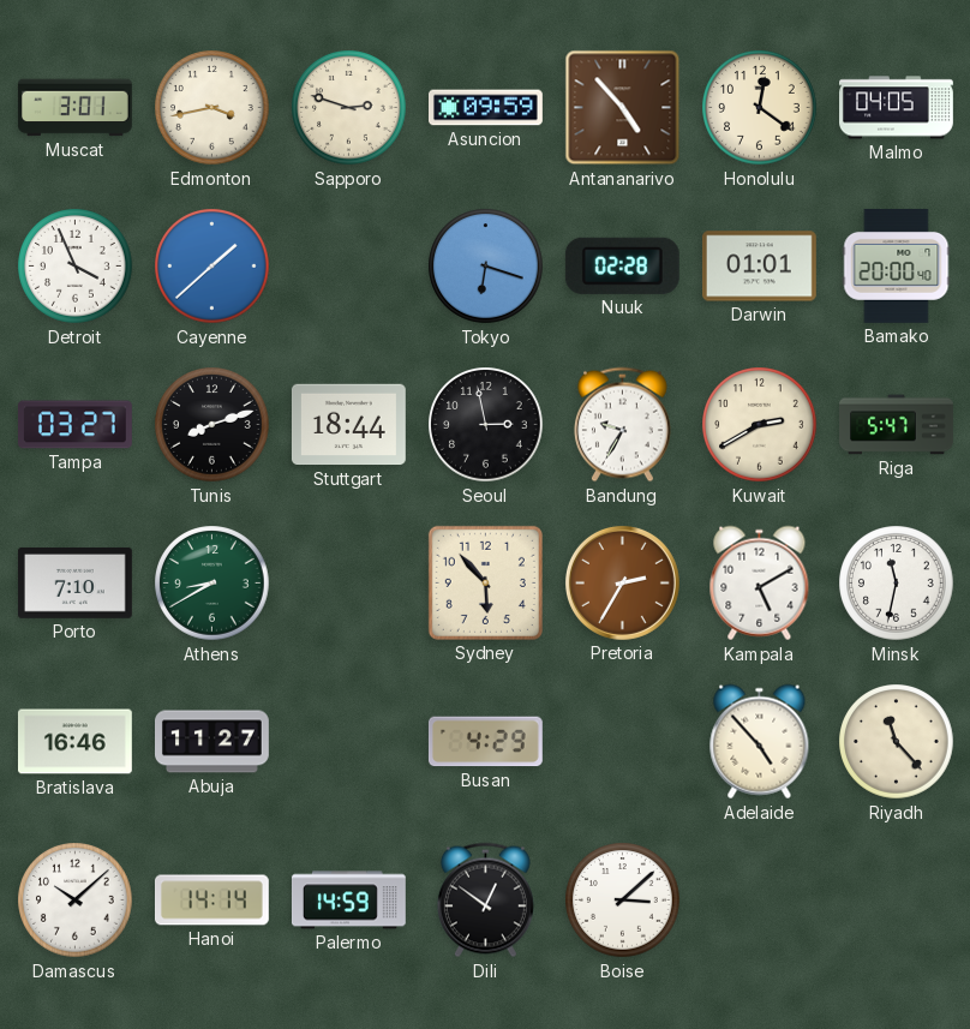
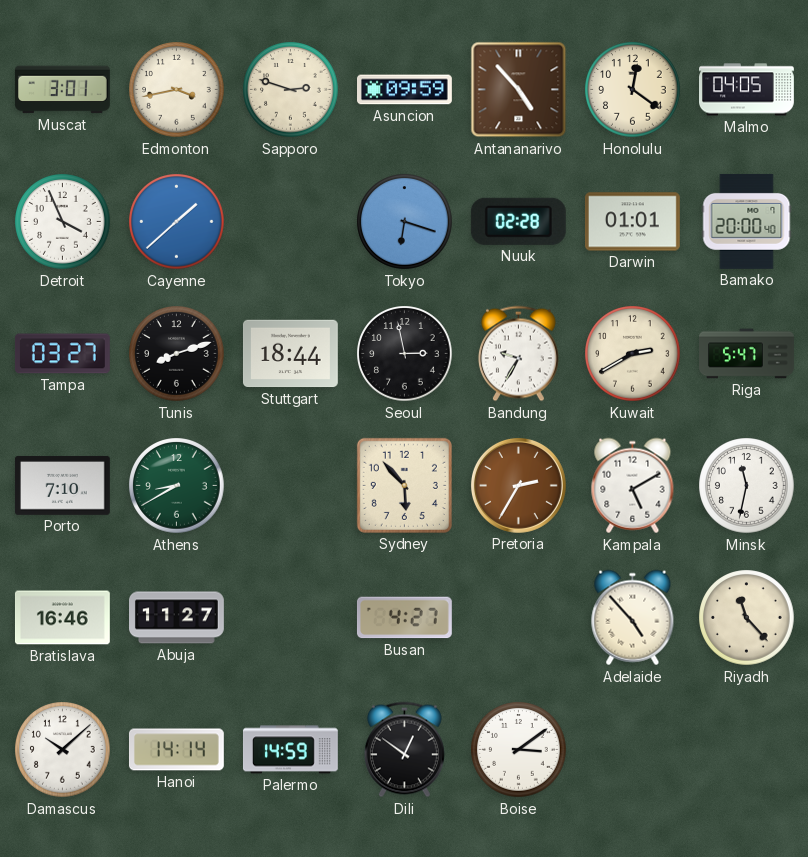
Busan: 4:29 -> 4:27
Boise: 3:08 -> 3:09
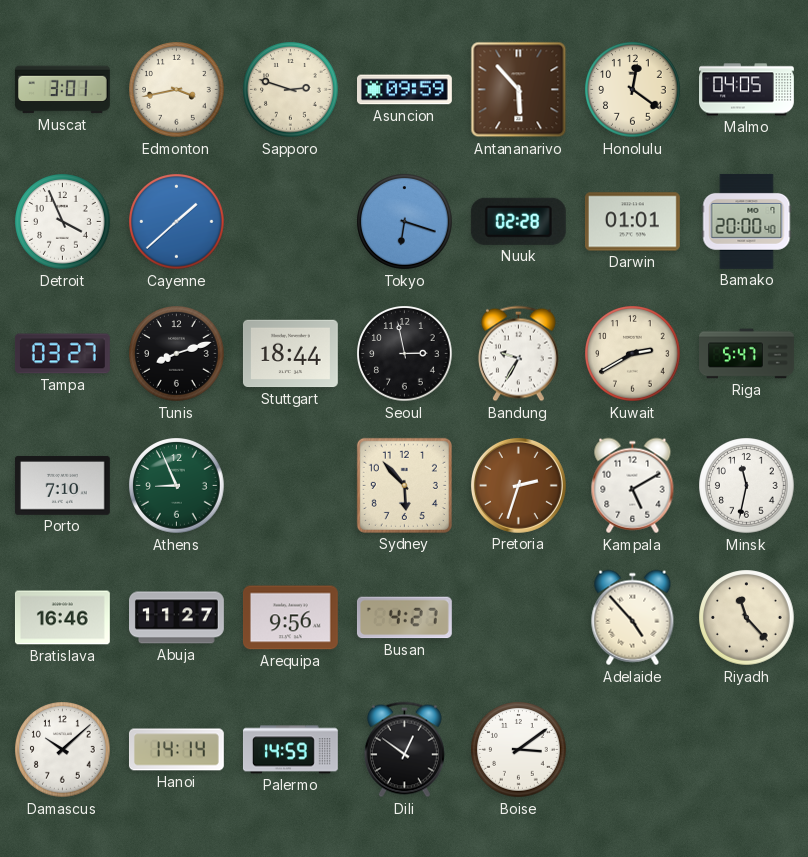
Antananarivo: 4:53 -> 5:53
Athens: 8:40 -> 8:56
Pretoria: 2:35 -> 2:33
Arequipa: none -> 9:56
